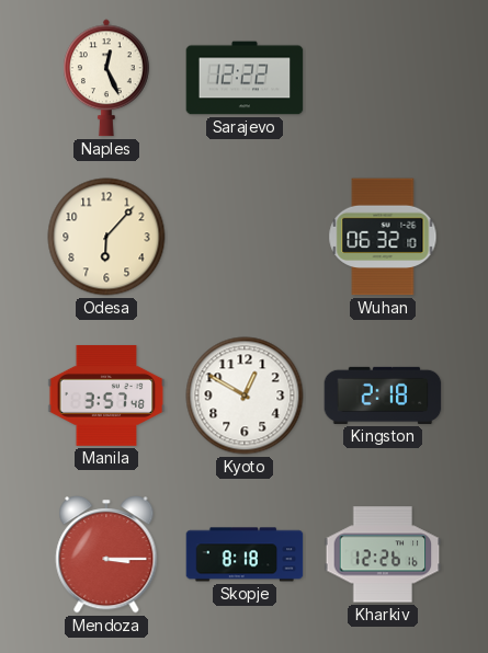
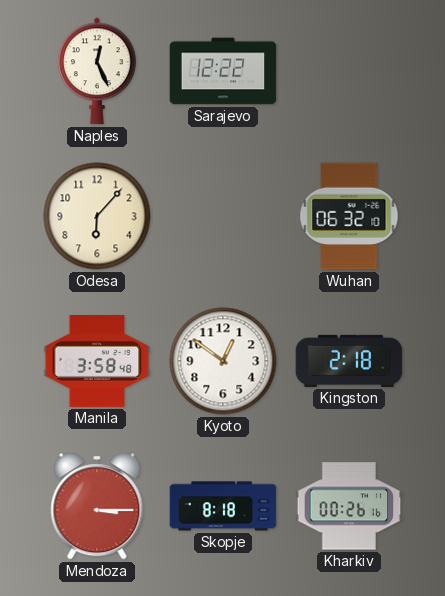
Manila: 3:57 -> 3:58
Kyoto: 12:50 -> 12:51
Kharkiv: 12:26 -> 00:26
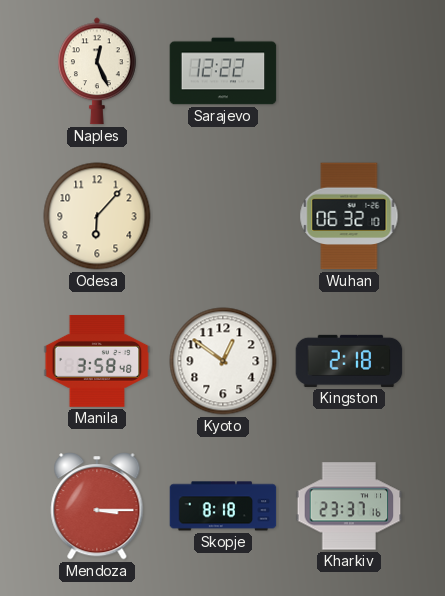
Kharkiv: 00:26 -> 23:37
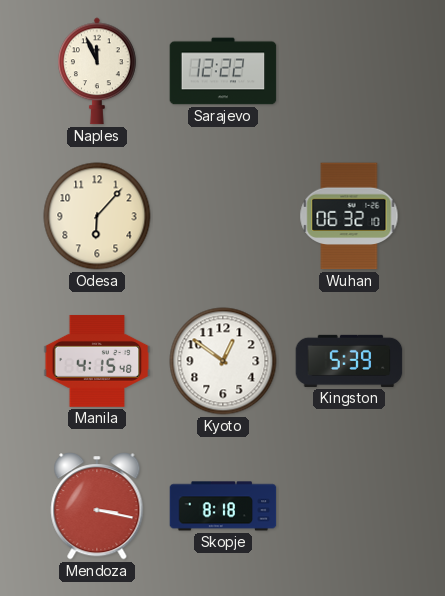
Naples: 12:26 -> 11:56
Manila: 3:58 -> 4:15
Kingston: 2:18 -> 5:39
Mendoza: 3:15 -> 3:17
Kharkiv: 23:37 -> none
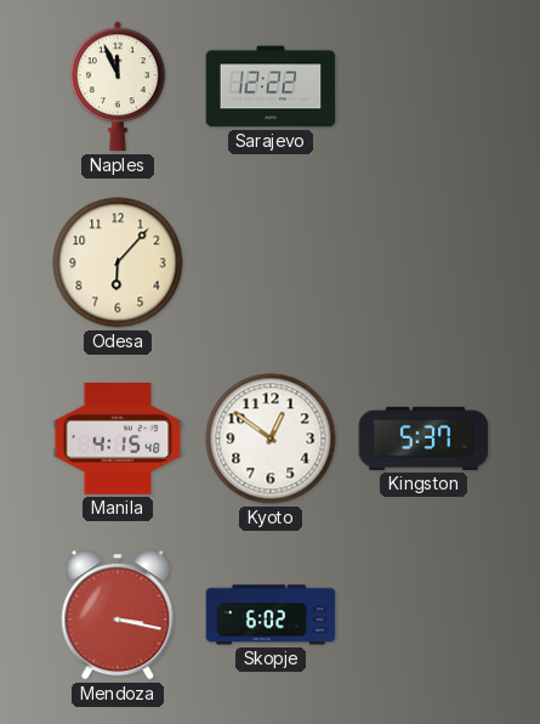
Wuhan: 06:32 -> none
Kingston: 5:39 -> 5:37
Skopje: 8:18 -> 6:02
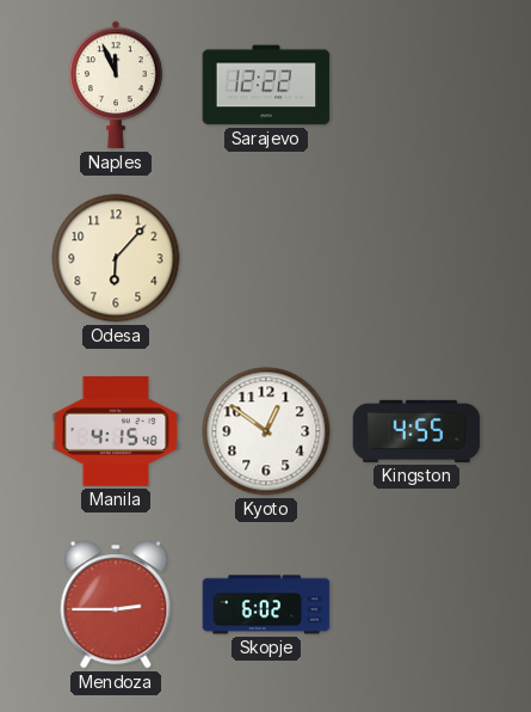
Kingston: 5:37 -> 4:55
Mendoza: 3:17 -> 2:45
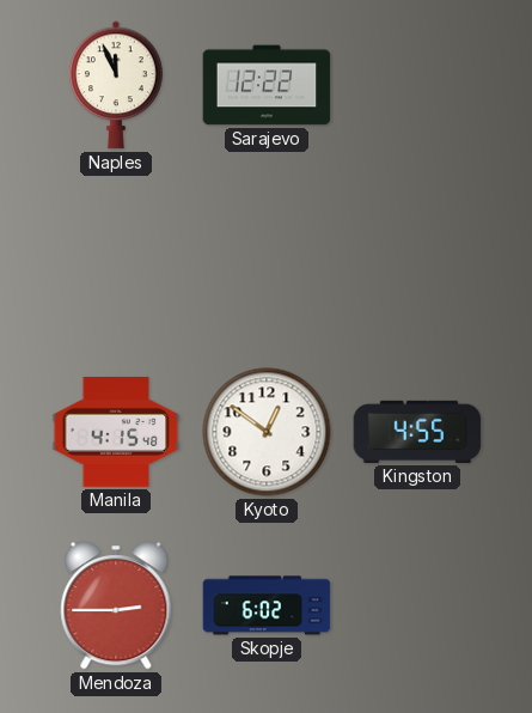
Odesa: 6:07 -> none
